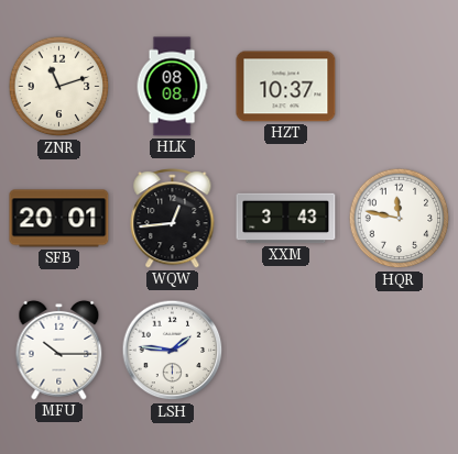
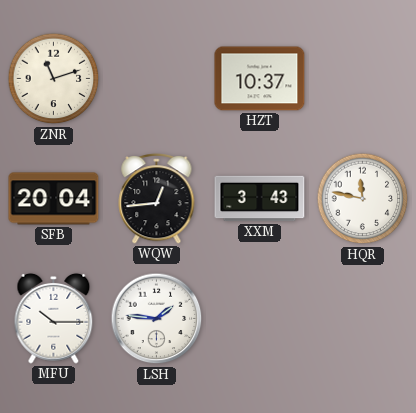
HLK: 08:08 -> none
SFB: 20:01 -> 20:04
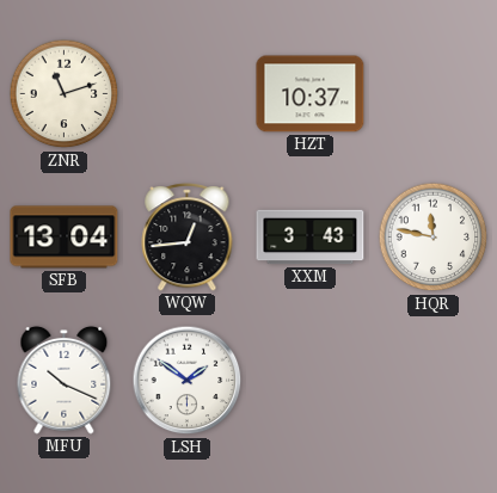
SFB: 20:04 -> 13:04
MFU: 10:15 -> 10:19
LSH: 1:46 -> 1:51
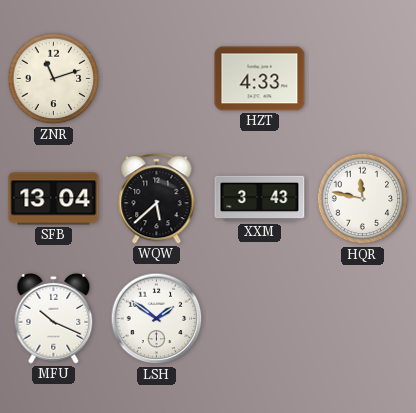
HZT: 10:37 -> 4:33
WQW: 12:44 -> 5:38
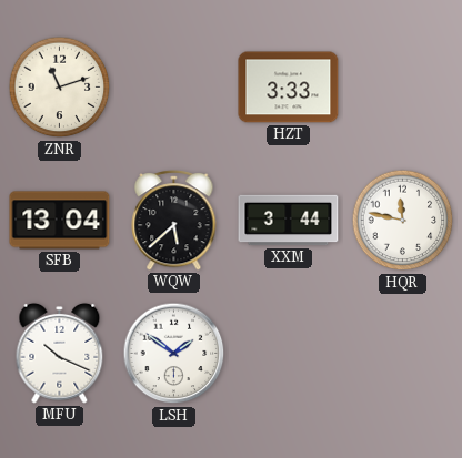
HZT: 4:33 -> 3:33
XXM: 3:43 -> 3:44
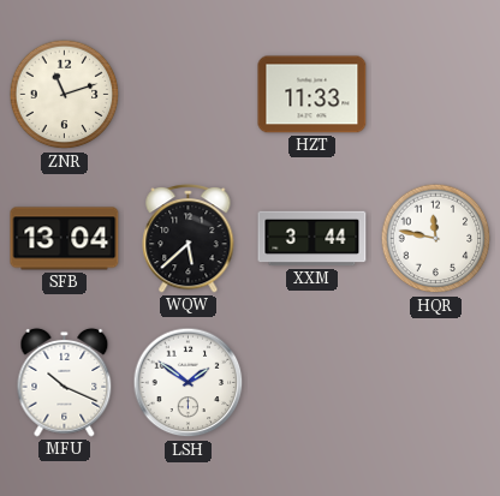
HZT: 3:33 -> 11:33
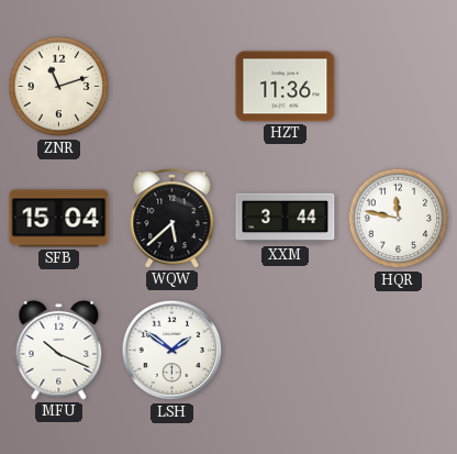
HZT: 11:33 -> 11:36
SFB: 13:04 -> 15:04
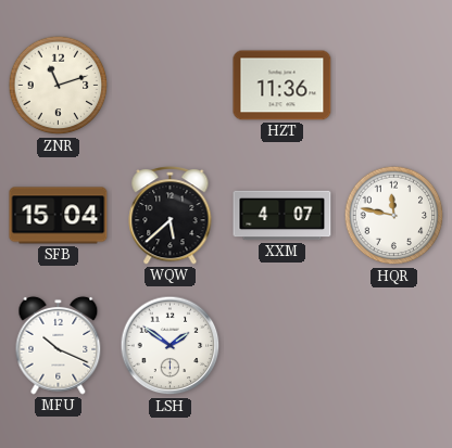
XXM: 3:44 -> 4:07
